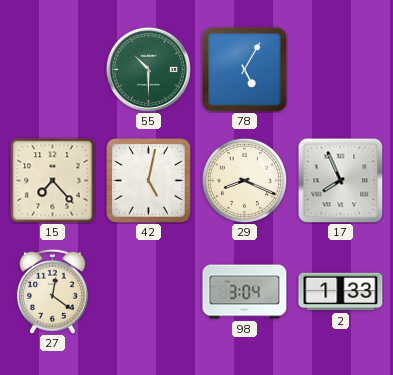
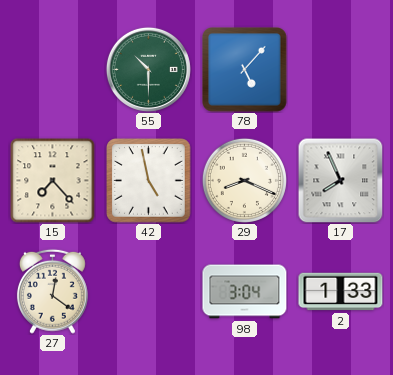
78: 5:05 -> 5:07
42: 5:02 -> 4:58
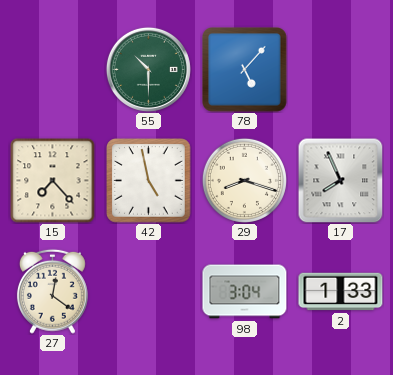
29: 8:19 -> 8:18
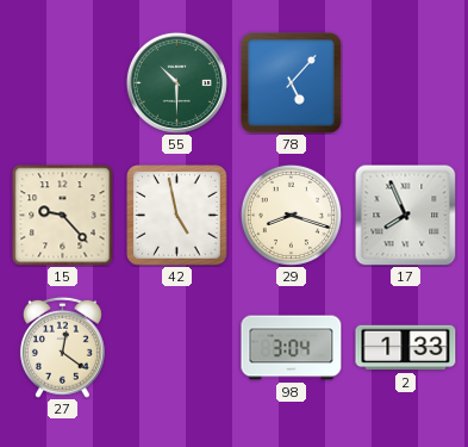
15: 7:23 -> 9:23
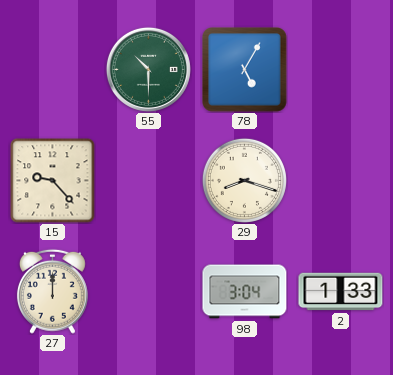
78: 5:07 -> 5:05
42: 4:58 -> none
17: 7:56 -> none
27: 12:21 -> 12:00
